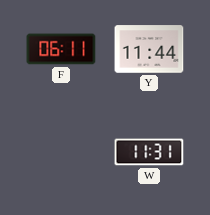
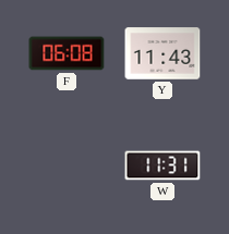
F: 06:11 -> 06:08
Y: 11:44 -> 11:43
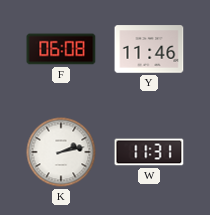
Y: 11:43 -> 11:46
K: none -> 2:13
